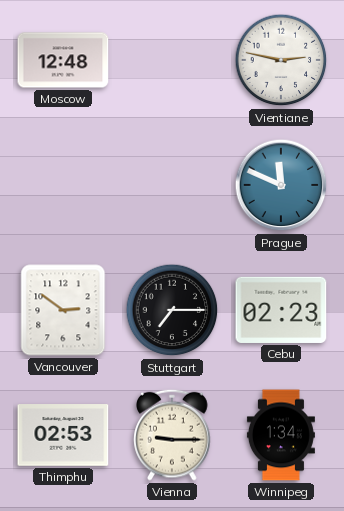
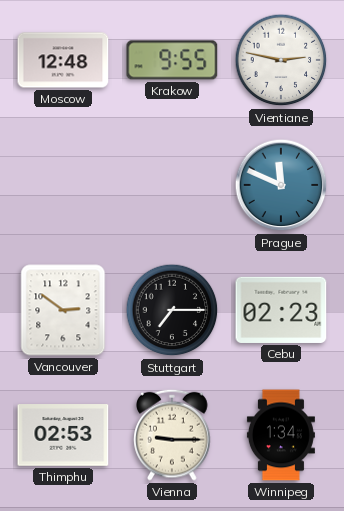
Krakow: none -> 9:55
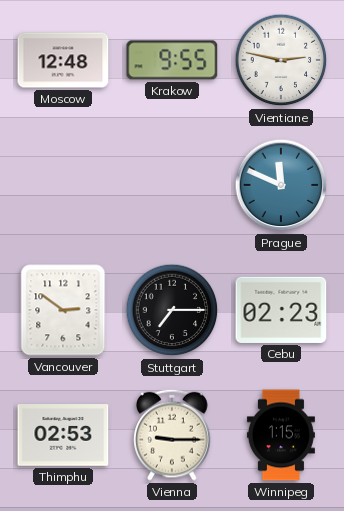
Winnipeg: 1:34 -> 1:15
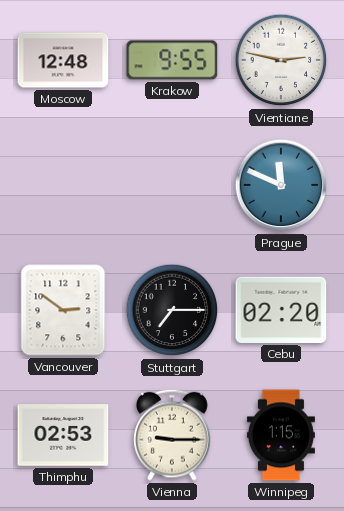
Cebu: 02:23 -> 02:20
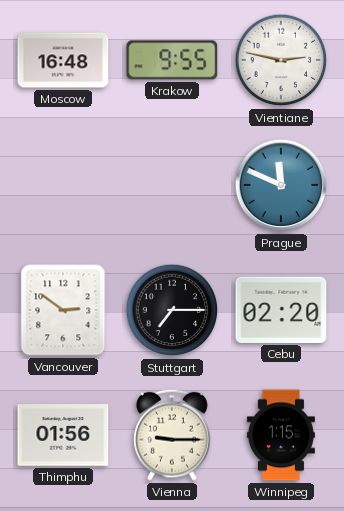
Moscow: 12:48 -> 16:48
Thimphu: 02:53 -> 01:56
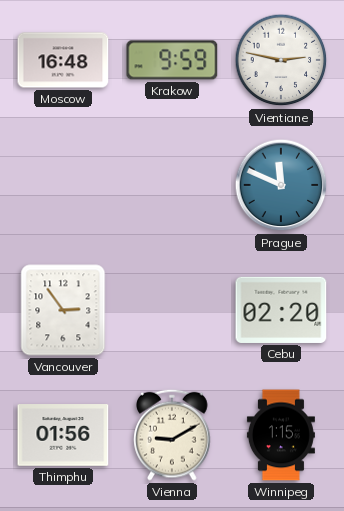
Krakow: 9:55 -> 9:59
Vancouver: 2:51 -> 2:54
Stuttgart: 7:15 -> none
Vienna: 9:15 -> 9:10
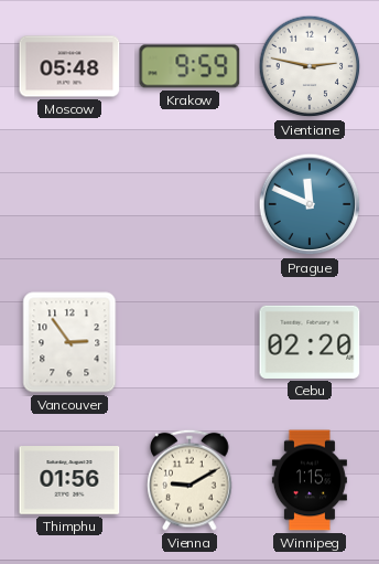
Moscow: 16:48 -> 05:48
